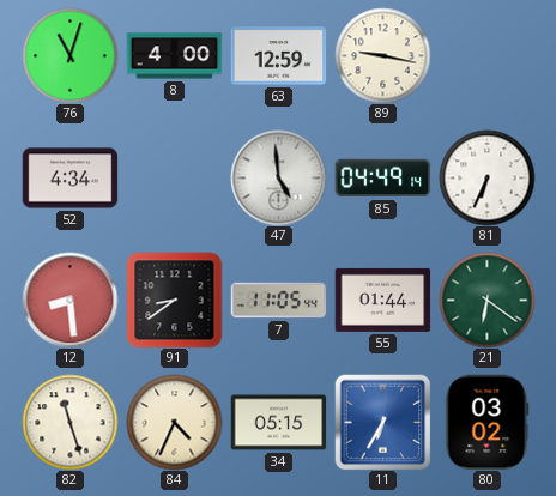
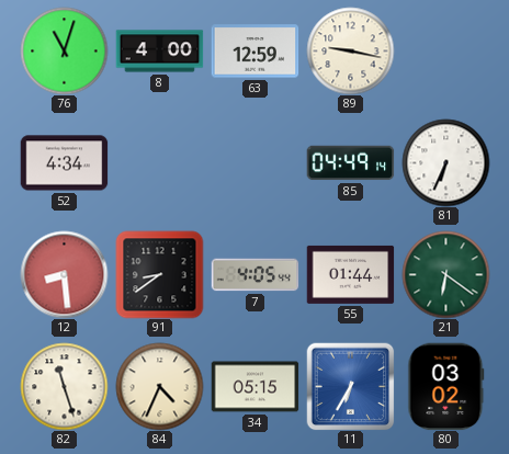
47: 4:59 -> none
7: 11:05 -> 4:05
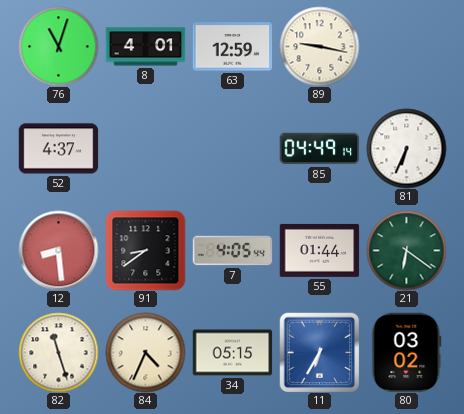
8: 4:00 -> 4:01
52: 4:34 -> 4:37
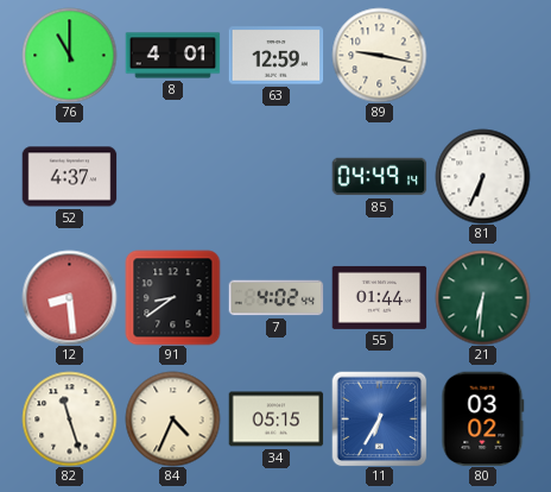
76: 11:03 -> 11:00
7: 4:05 -> 4:02
21: 6:21 -> 6:31
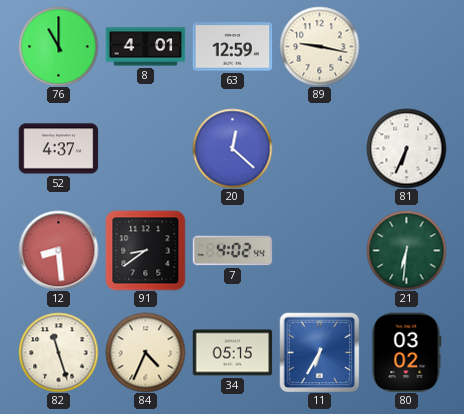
20: none -> 12:22
85: 04:49 -> none
55: 01:44 -> none
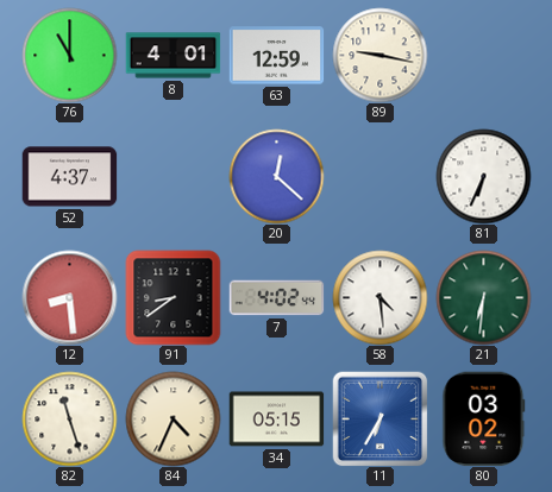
58: none -> 4:29
